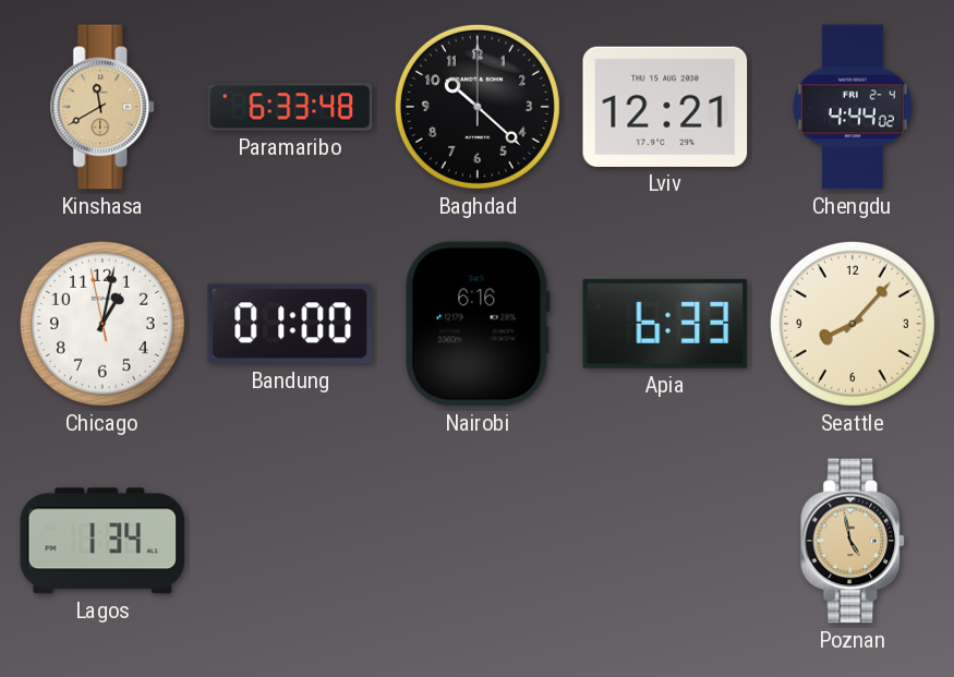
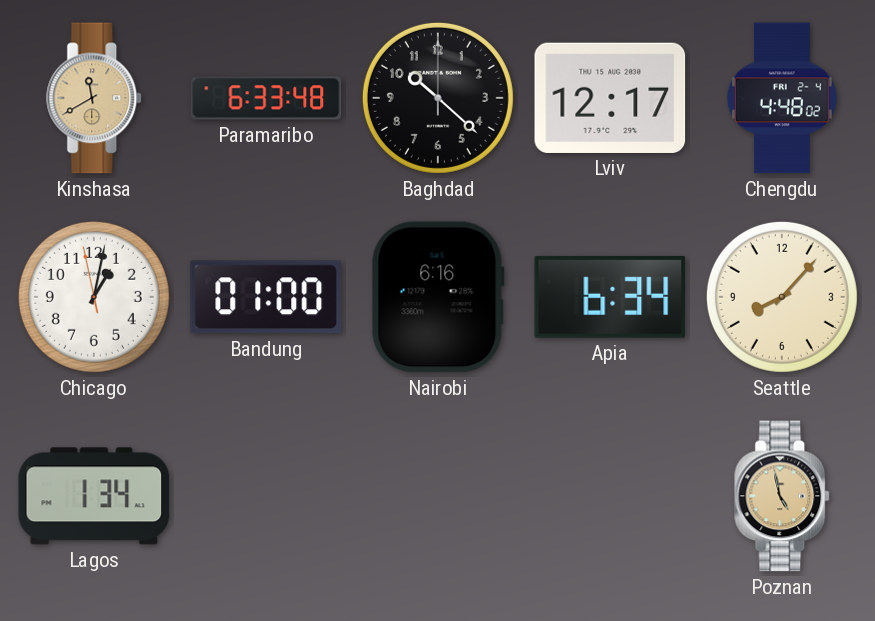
Lviv: 12:21 -> 12:17
Chengdu: 4:44 -> 4:48
Apia: 6:33 -> 6:34
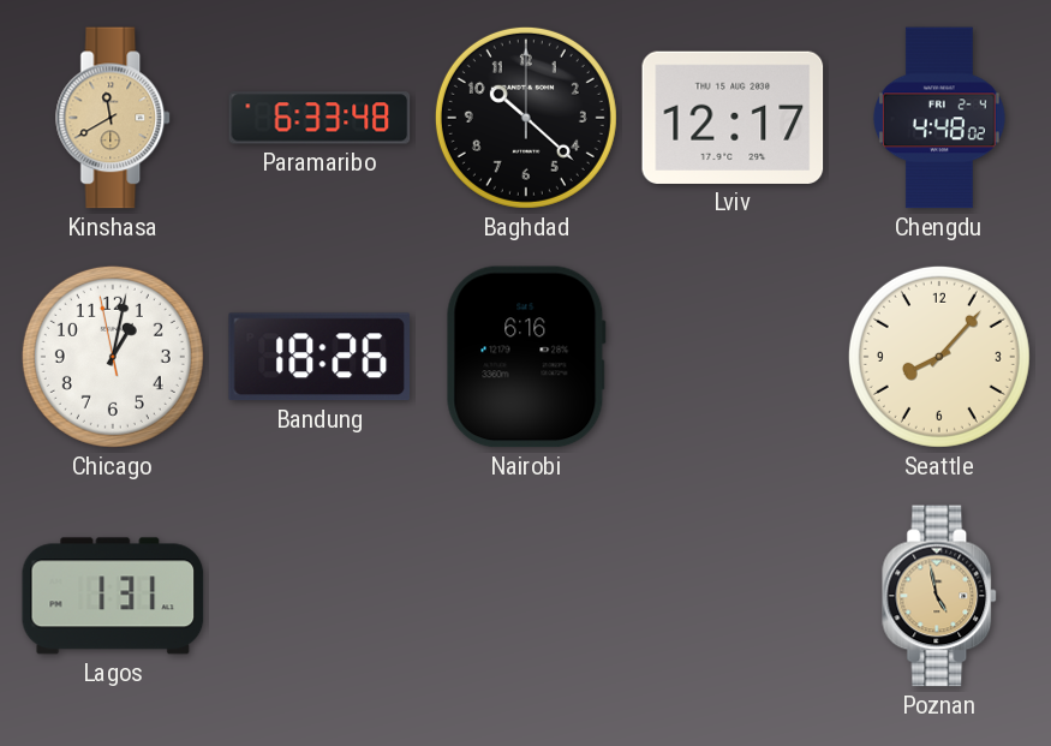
Bandung: 01:00 -> 18:26
Apia: 6:34 -> none
Lagos: 1:34 -> 1:31
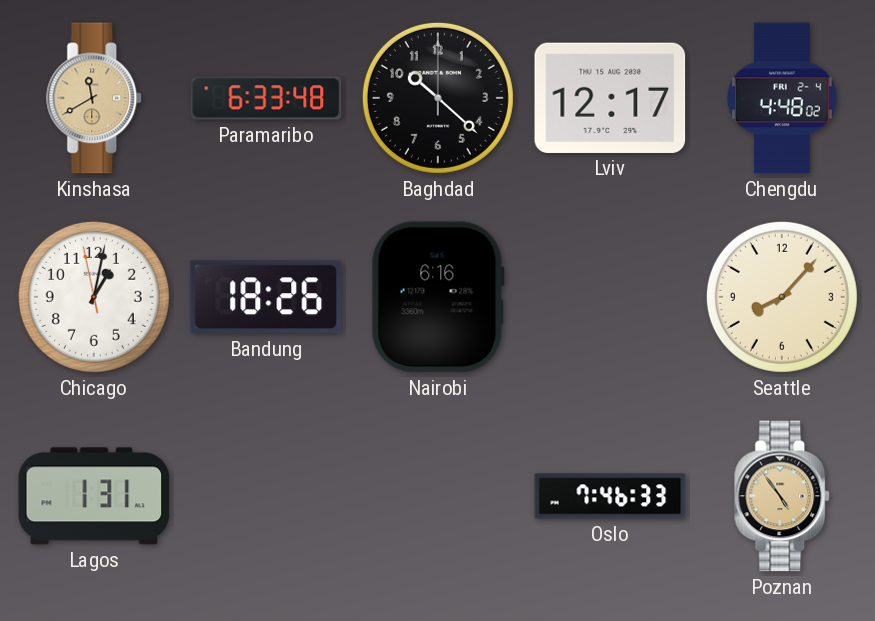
Oslo: none -> 7:46
Poznan: 4:58 -> 4:54
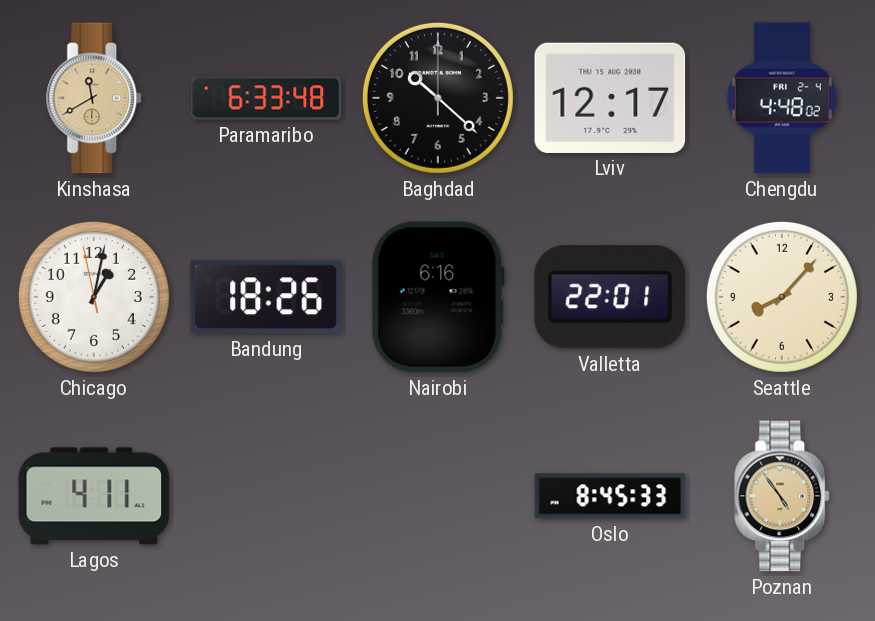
Valletta: none -> 22:01
Lagos: 1:31 -> 4:11
Oslo: 7:46 -> 8:45
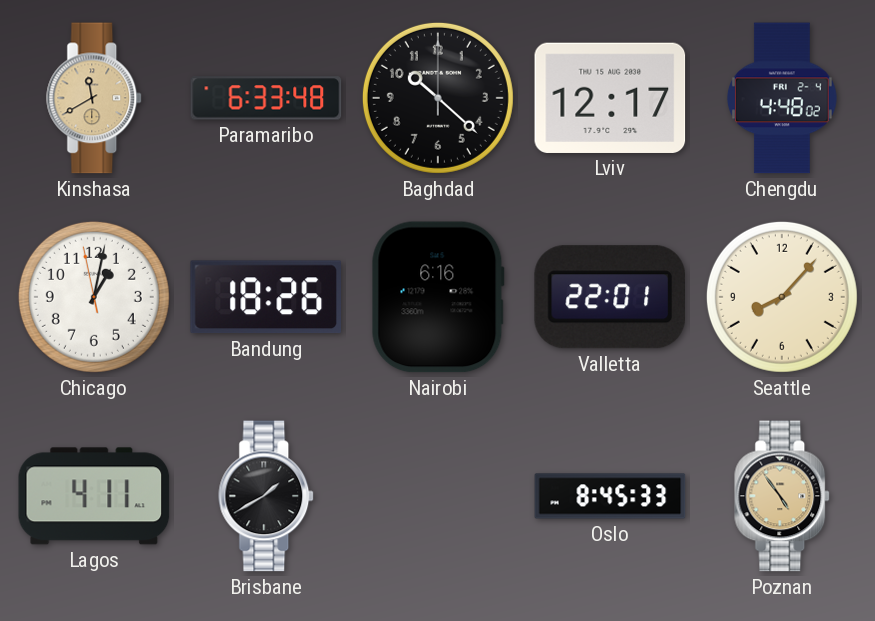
Brisbane: none -> 1:40
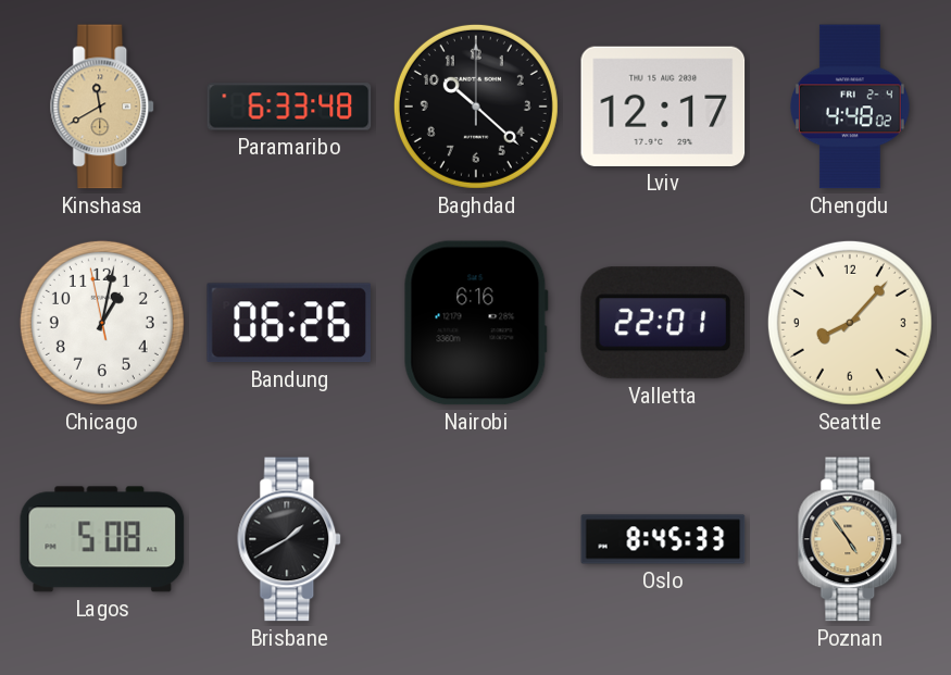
Bandung: 18:26 -> 06:26
Lagos: 4:11 -> 5:08
